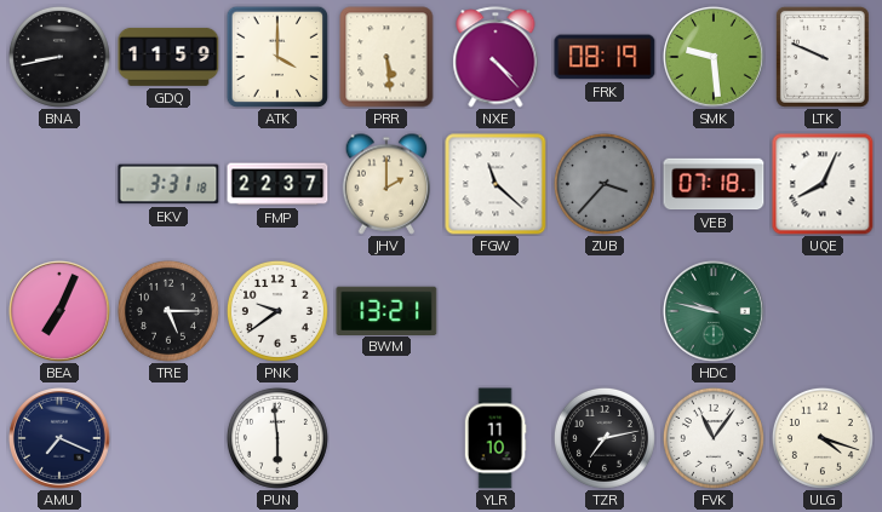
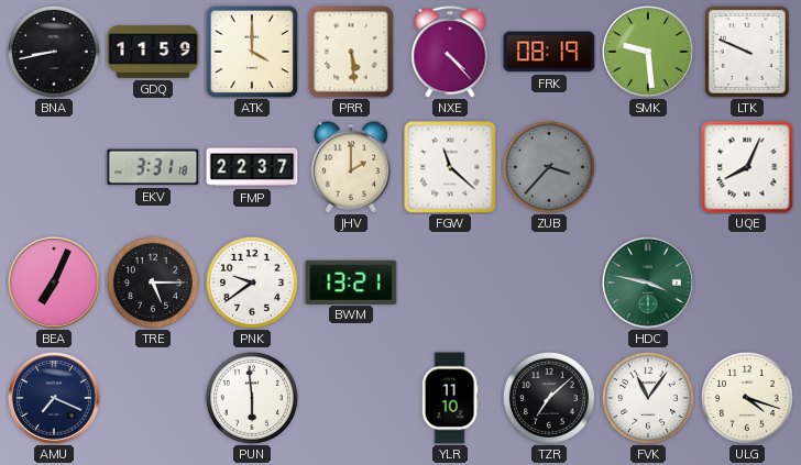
VEB: 07:18 -> none
HDC: 9:47 -> 3:47
TZR: 7:13 -> 7:08
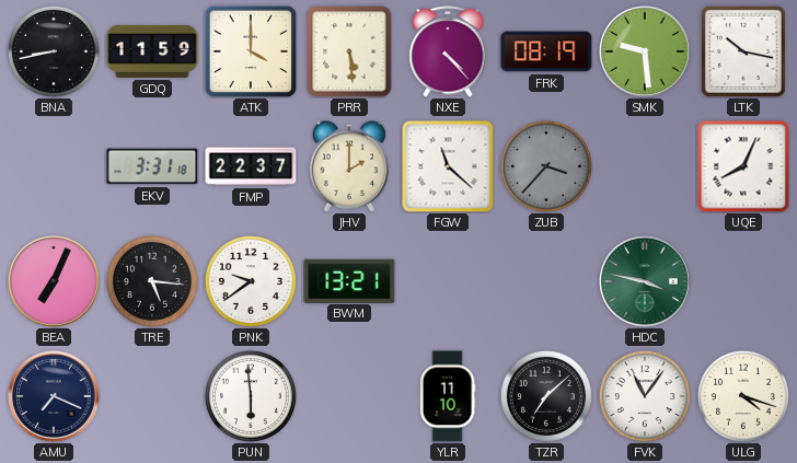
LTK: 9:49 -> 10:17
TRE: 5:15 -> 5:16
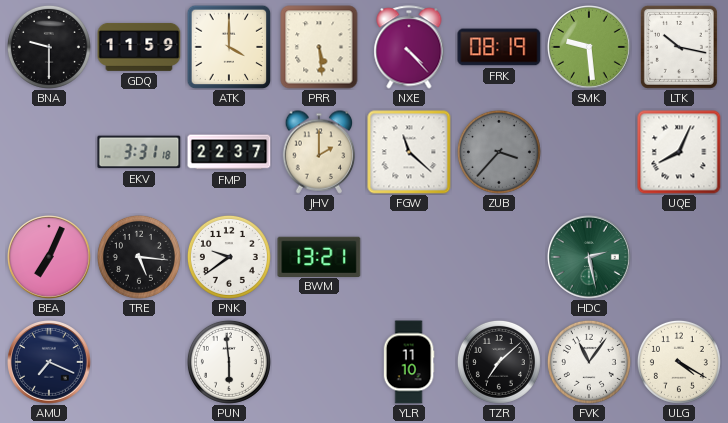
BNA: 8:43 -> 9:30
HDC: 3:47 -> 2:28
ULG: 4:18 -> 4:20
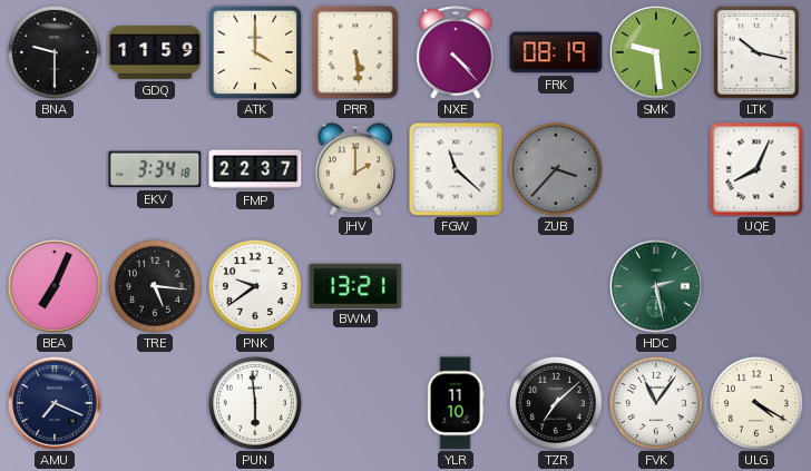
EKV: 3:31 -> 3:34
